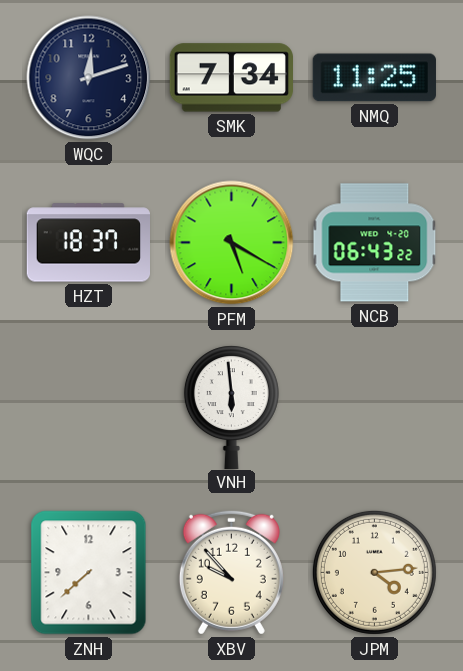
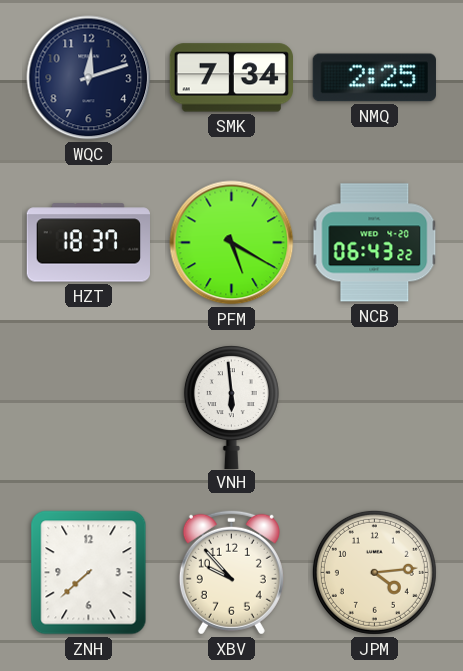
NMQ: 11:25 -> 2:25
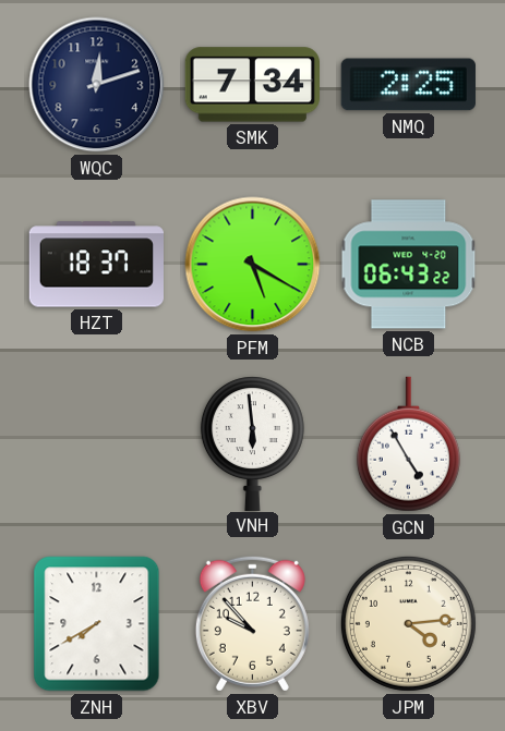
GCN: none -> 4:55
ZNH: 7:38 -> 7:40
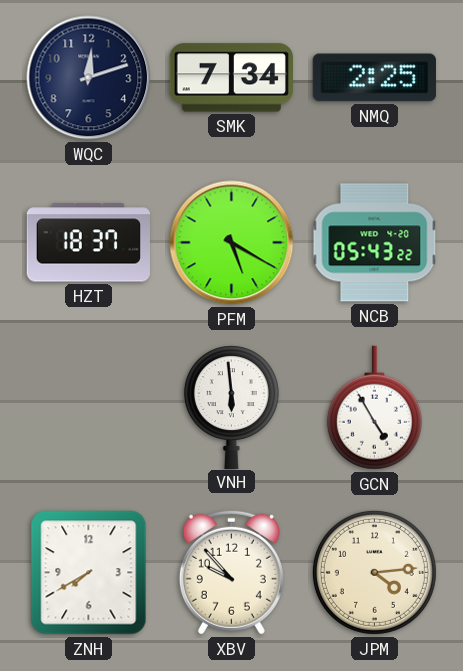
NCB: 06:43 -> 05:43
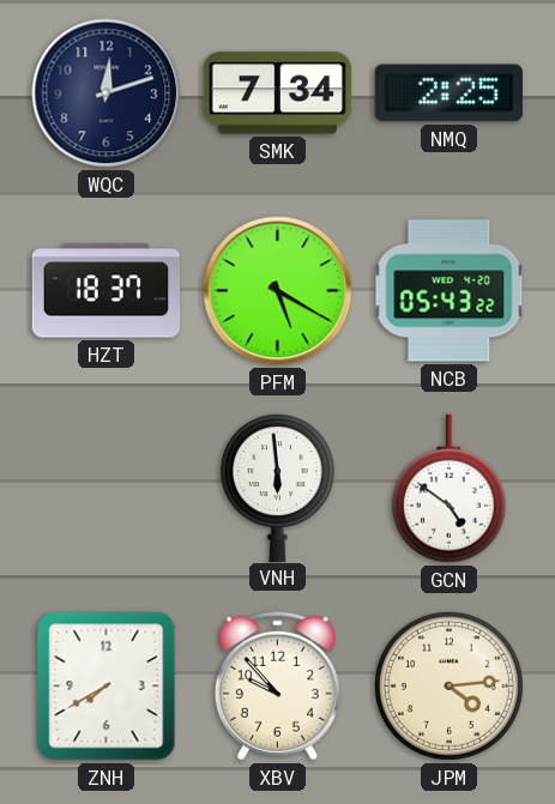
GCN: 4:55 -> 4:51
